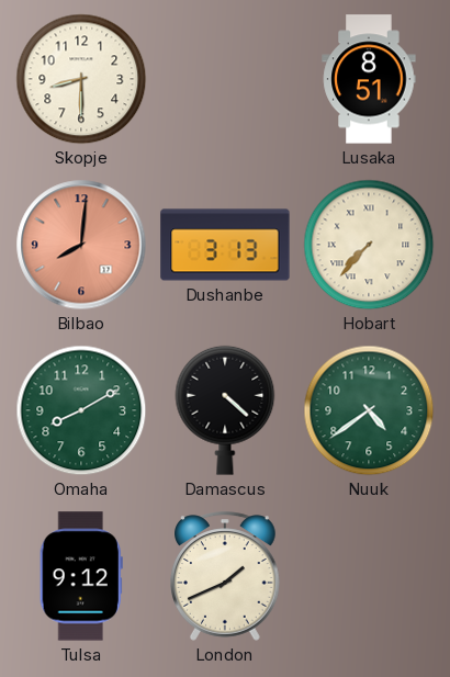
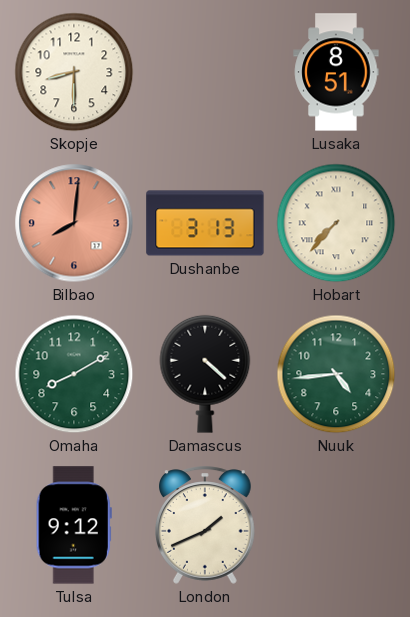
Nuuk: 4:39 -> 4:44
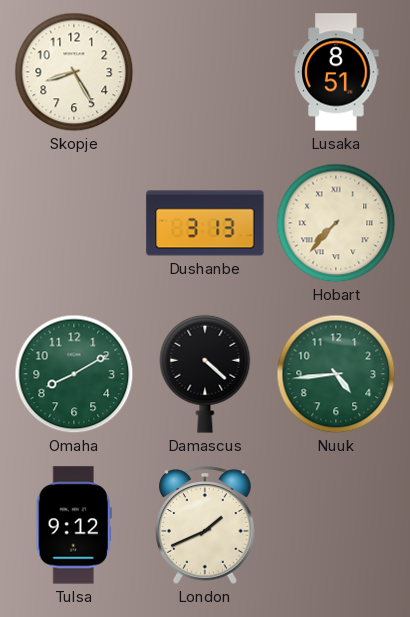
Skopje: 8:30 -> 8:25
Bilbao: 8:01 -> none
